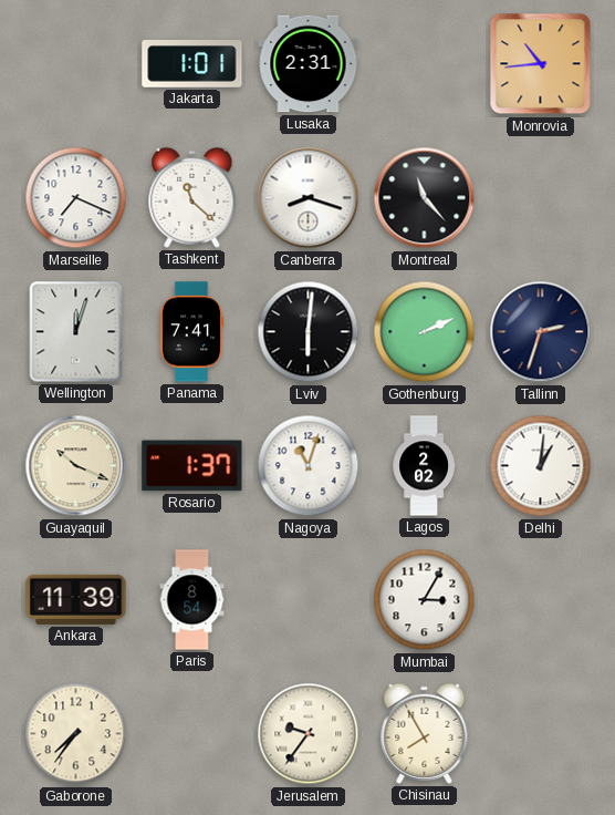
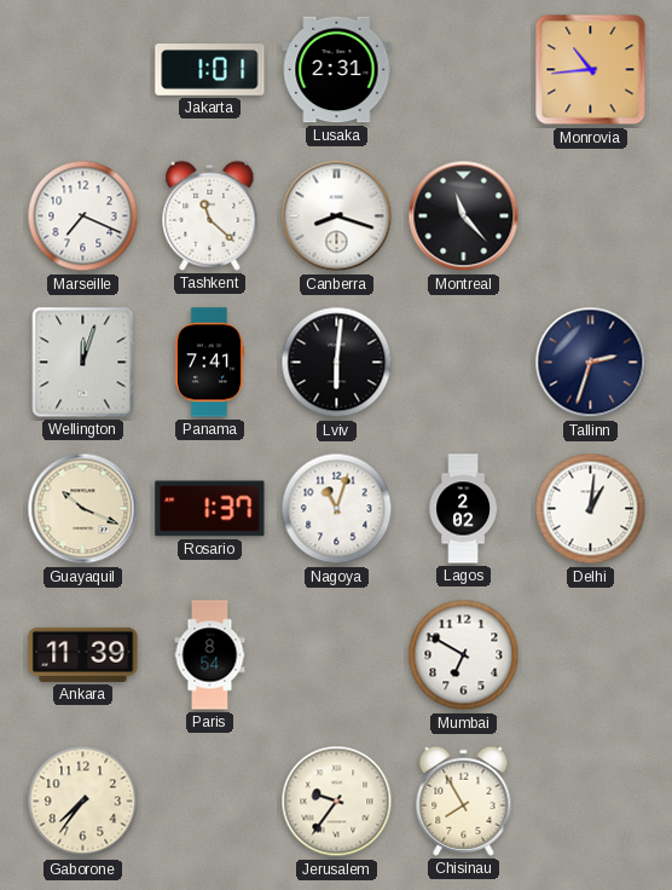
Gothenburg: 2:11 -> none
Mumbai: 3:05 -> 6:50
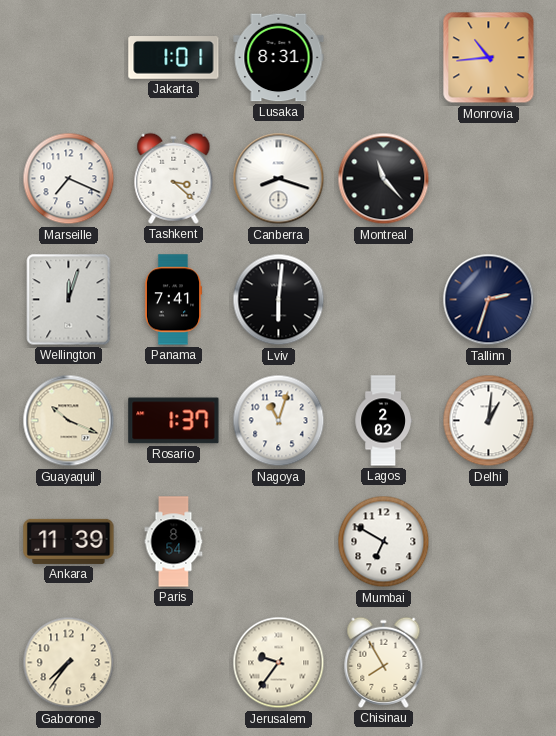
Lusaka: 2:31 -> 8:31
Tashkent: 11:22 -> 3:22
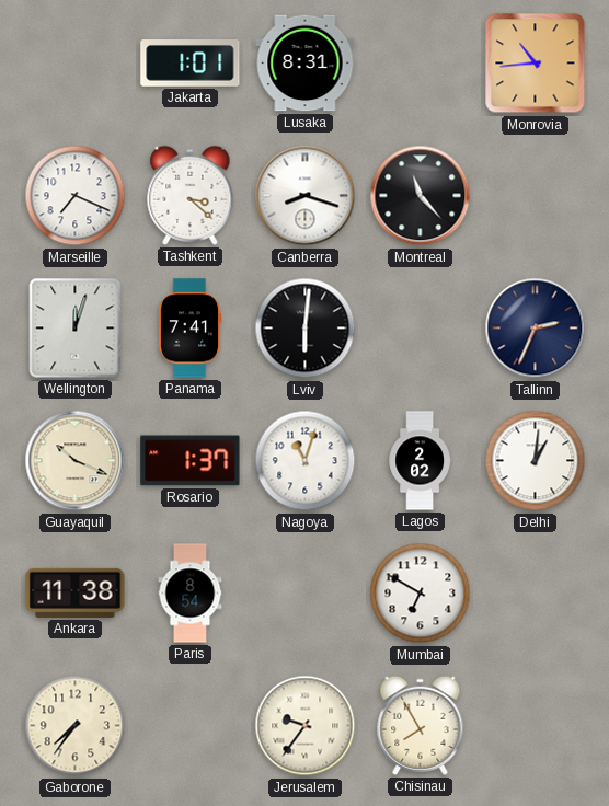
Tallinn: 2:33 -> 2:34
Ankara: 11:39 -> 11:38
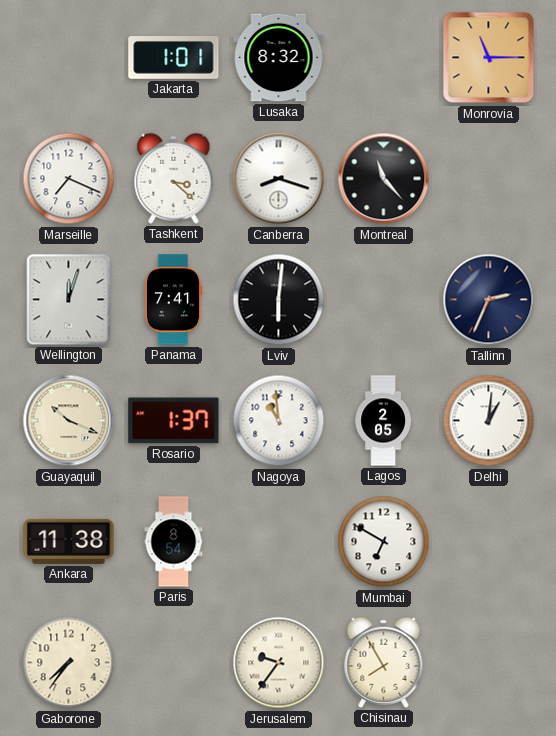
Lusaka: 8:31 -> 8:32
Monrovia: 10:44 -> 11:15
Nagoya: 11:03 -> 10:59
Lagos: 2:02 -> 2:05
